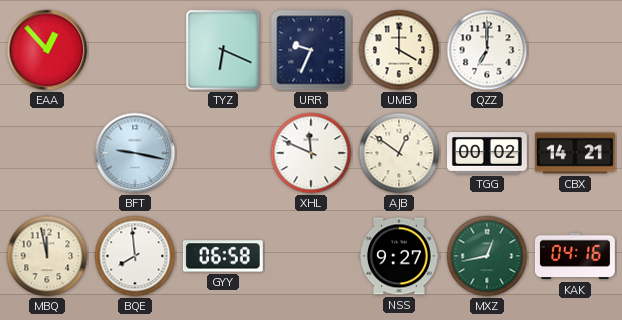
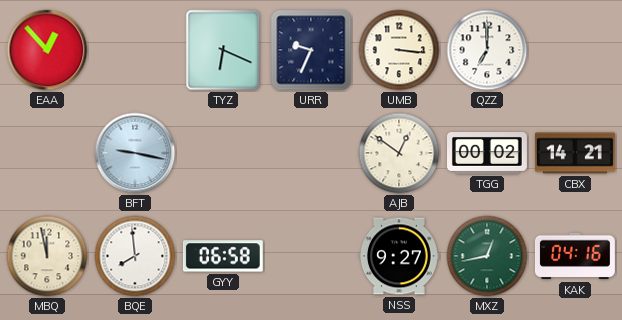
UMB: 4:00 -> 3:16
XHL: 11:49 -> none
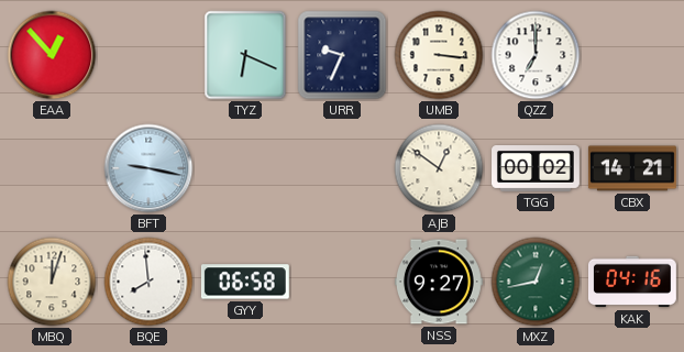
MBQ: 11:58 -> 12:03
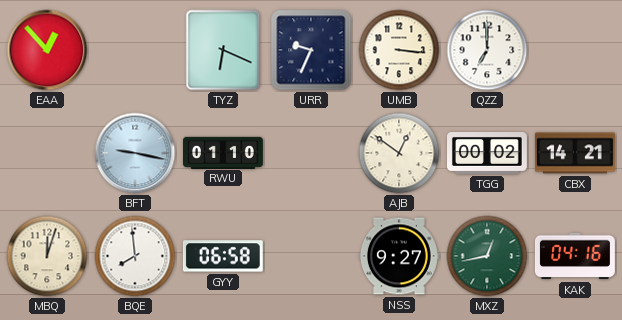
RWU: none -> 01:10
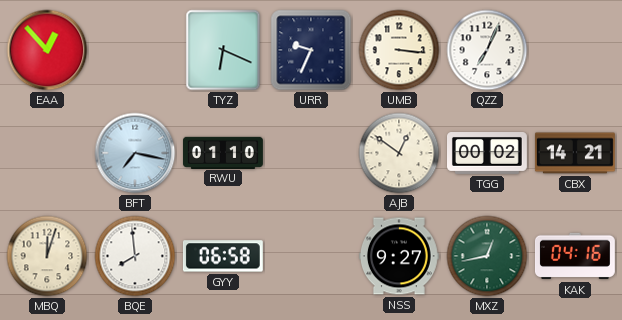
QZZ: 7:00 -> 7:04
BFT: 9:17 -> 7:17
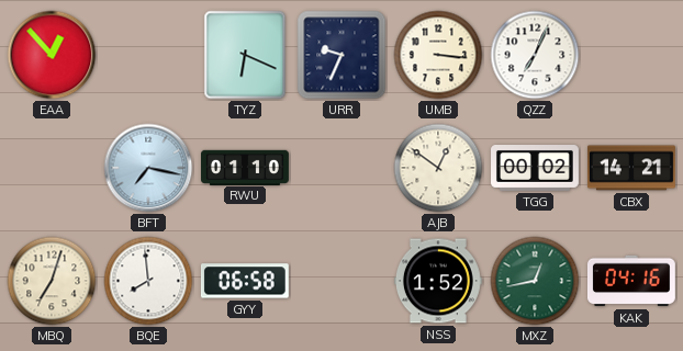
MBQ: 12:03 -> 7:03
NSS: 9:27 -> 1:52
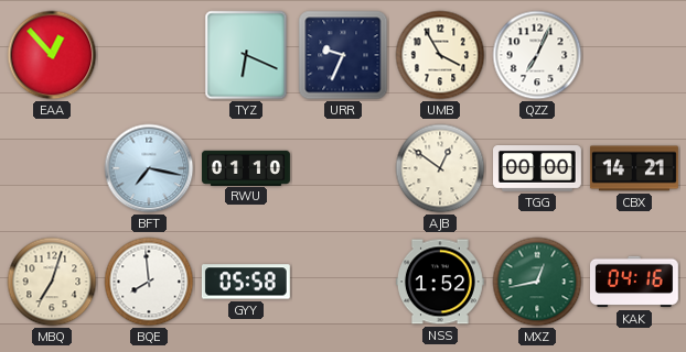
UMB: 3:16 -> 3:55
TGG: 00:02 -> 00:00
GYY: 06:58 -> 05:58
